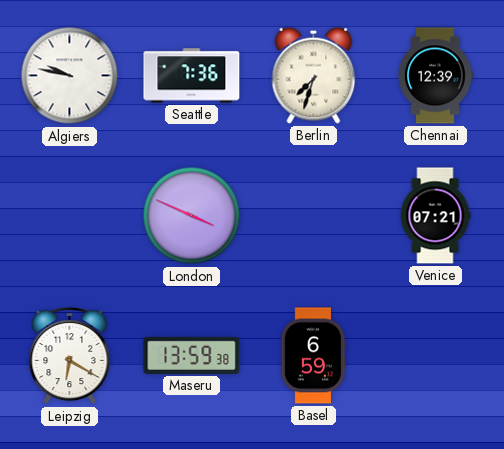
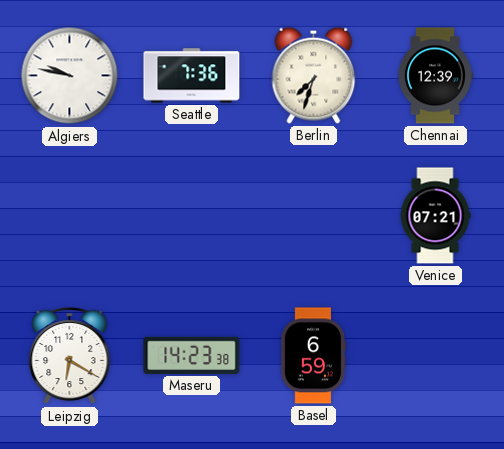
London: 3:49 -> none
Maseru: 13:59 -> 14:23
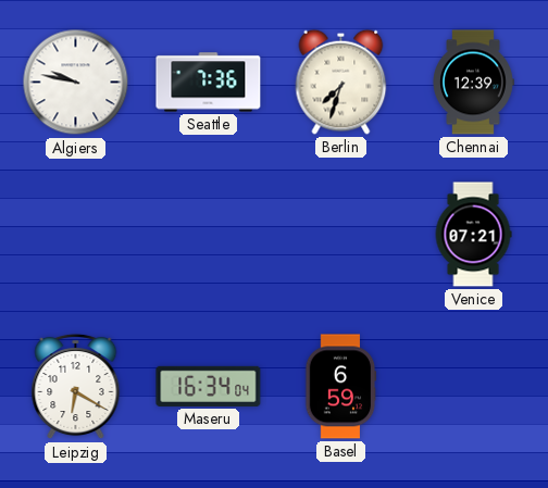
Maseru: 14:23 -> 16:34
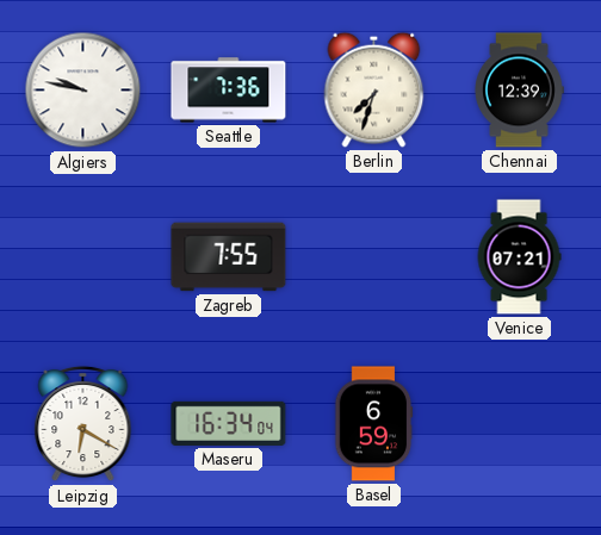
Zagreb: none -> 7:55
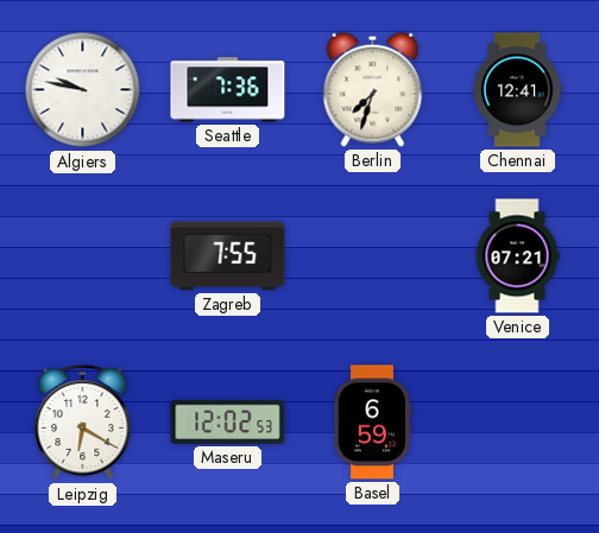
Chennai: 12:39 -> 12:41
Maseru: 16:34 -> 12:02
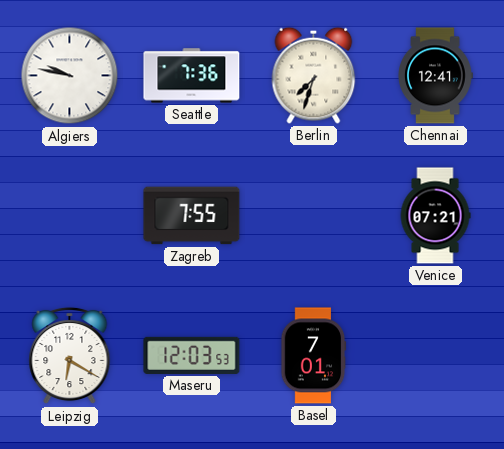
Maseru: 12:02 -> 12:03
Basel: 6:59 -> 7:01
